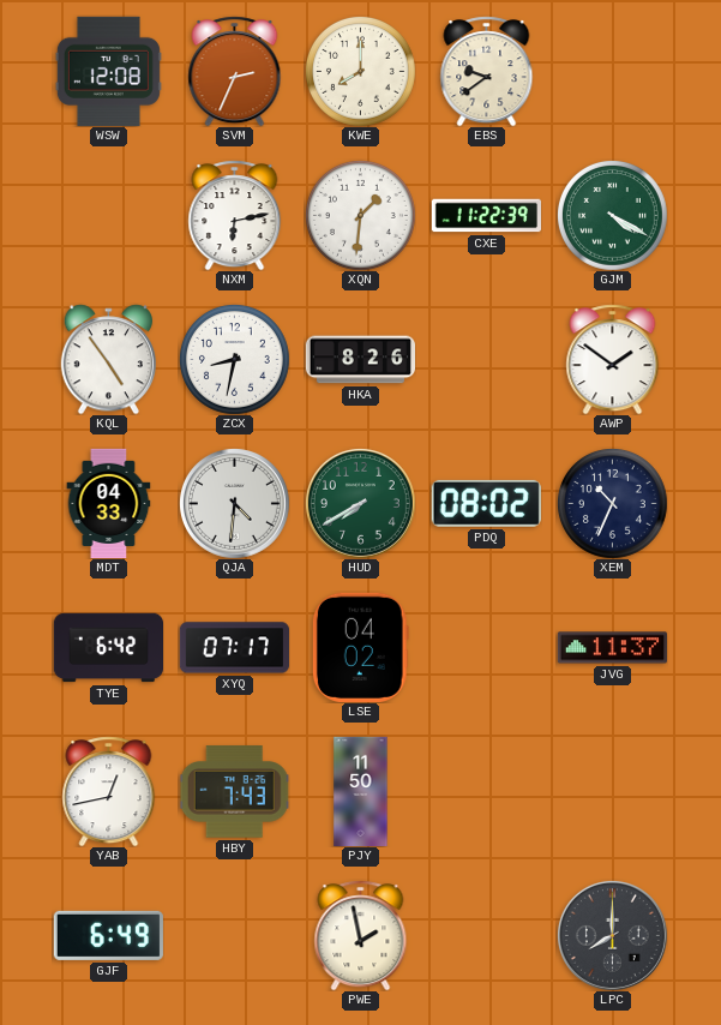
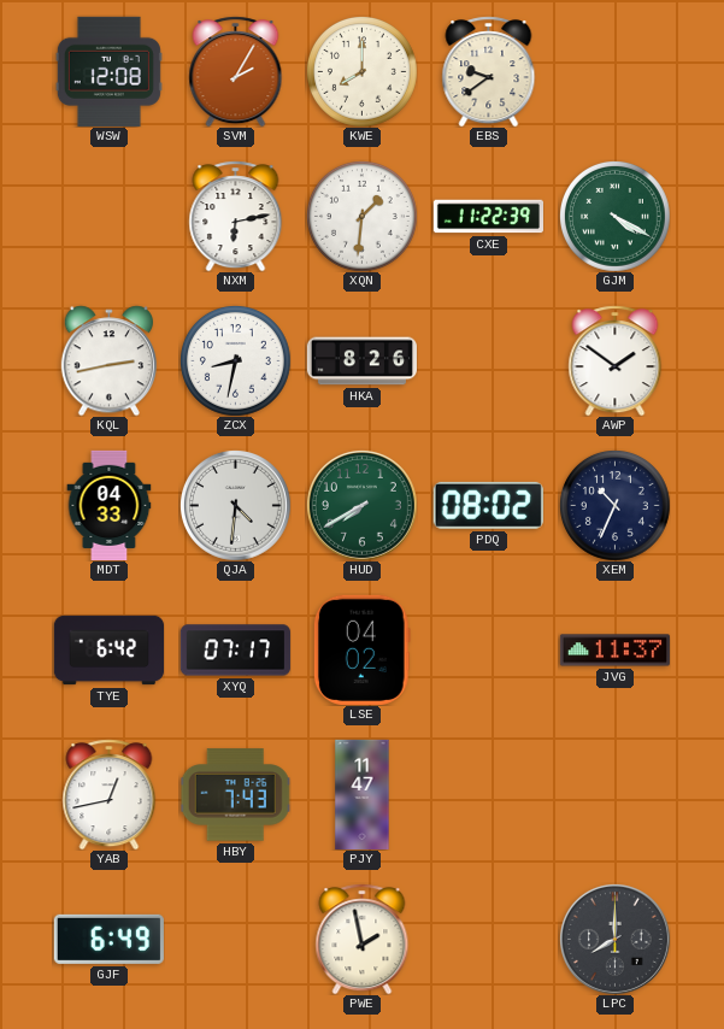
SVM: 2:34 -> 2:05
KQL: 4:54 -> 2:43
PJY: 11:50 -> 11:47
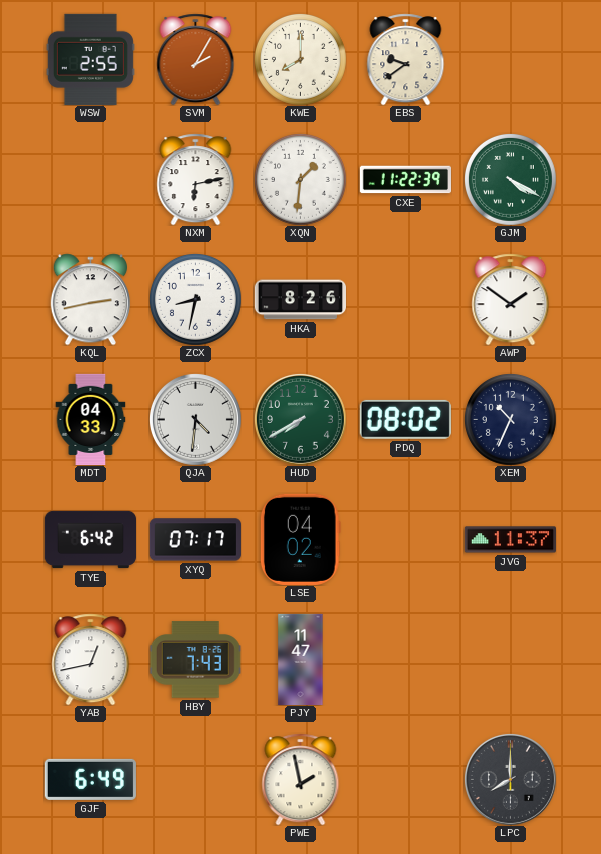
WSW: 12:08 -> 2:55
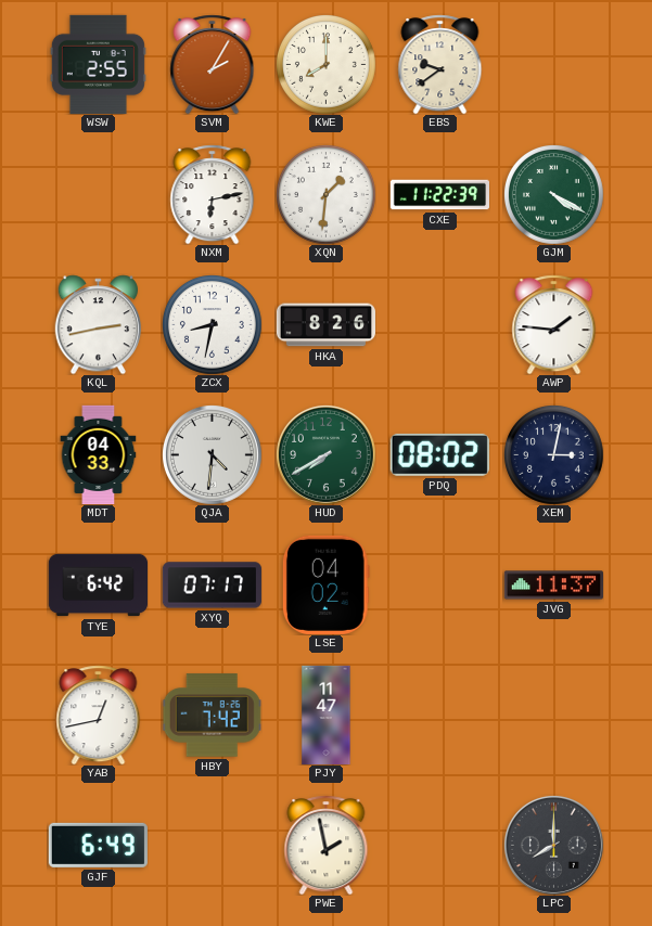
AWP: 1:51 -> 1:46
XEM: 10:34 -> 3:02
HBY: 7:43 -> 7:42
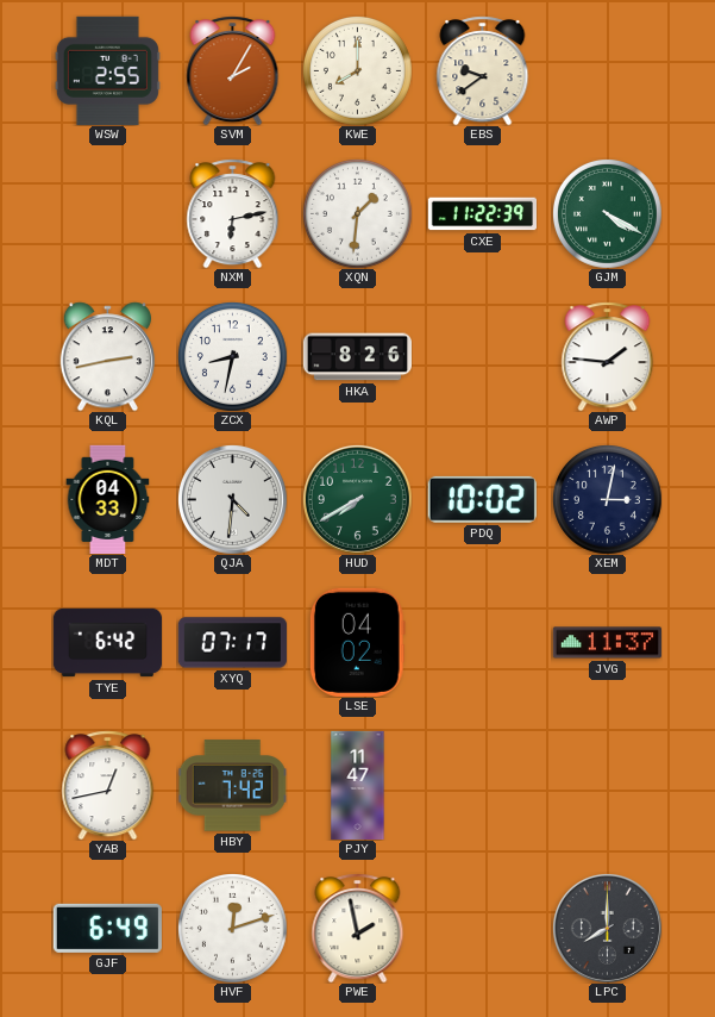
PDQ: 08:02 -> 10:02
HVF: none -> 12:12
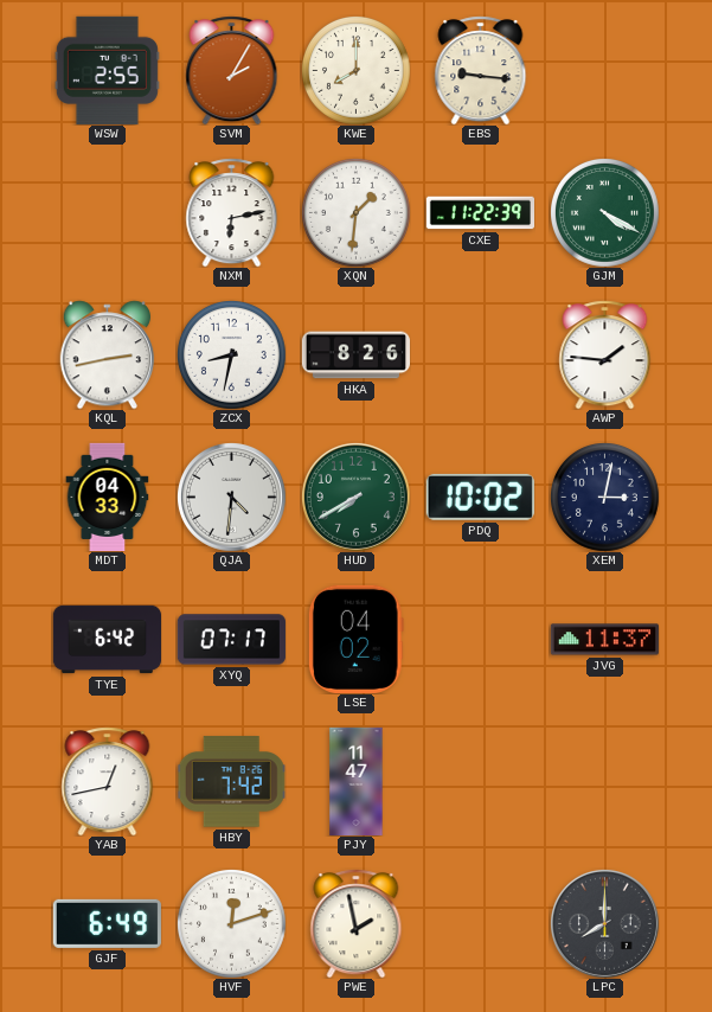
EBS: 9:39 -> 9:16
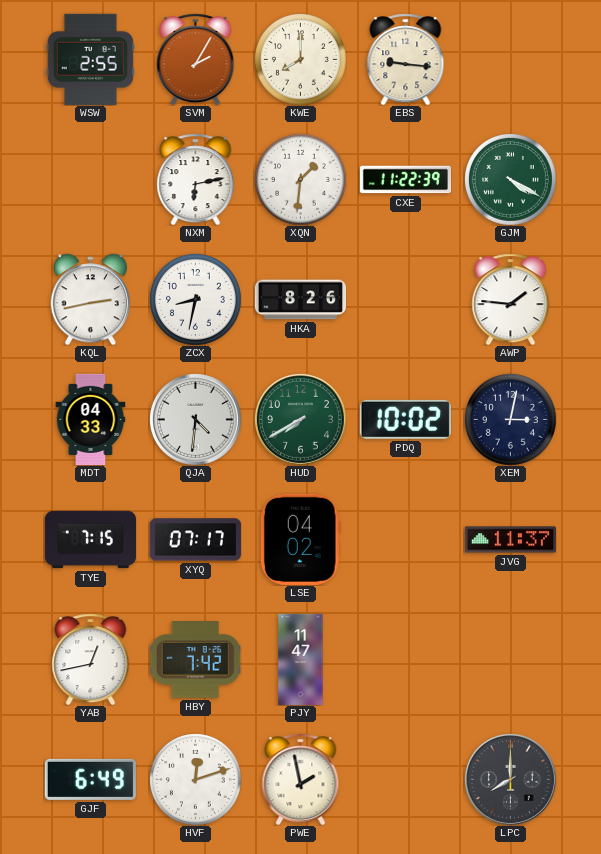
TYE: 6:42 -> 7:15
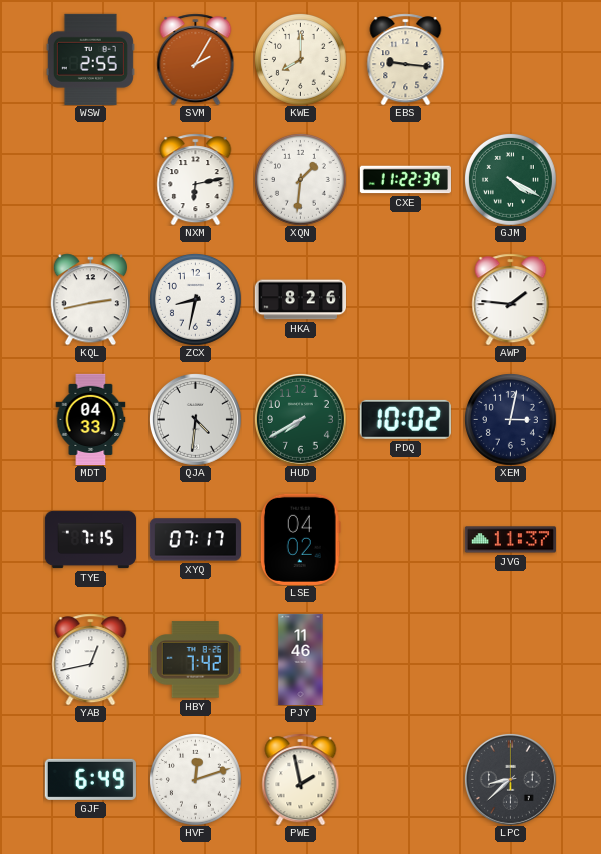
PJY: 11:47 -> 11:46
LPC: 8:00 -> 8:38
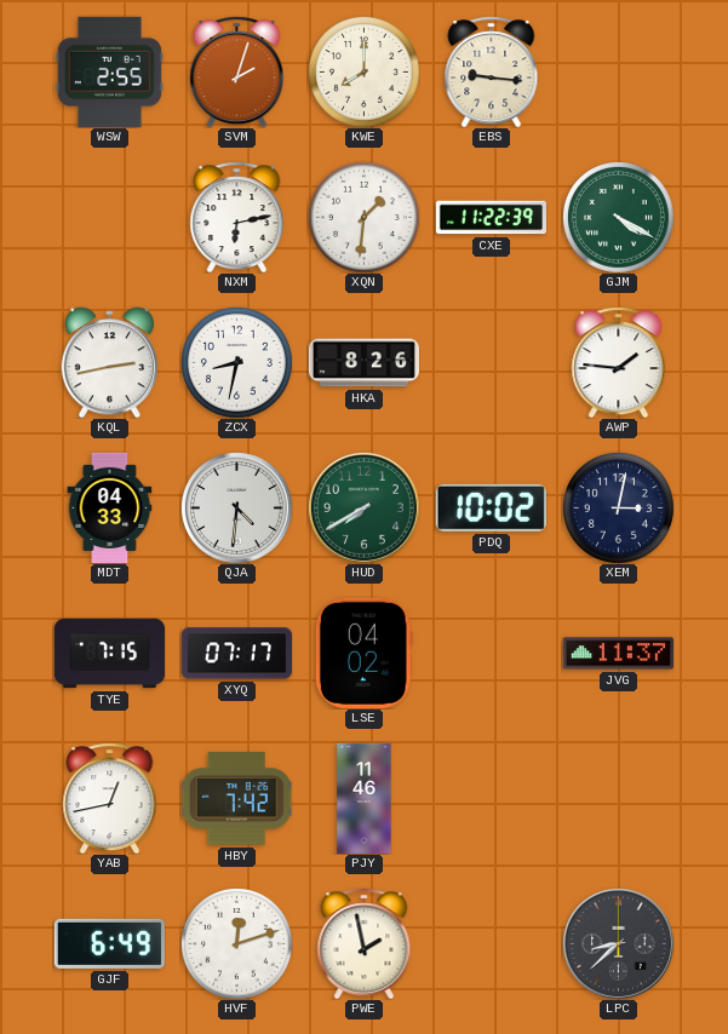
SVM: 2:05 -> 2:03
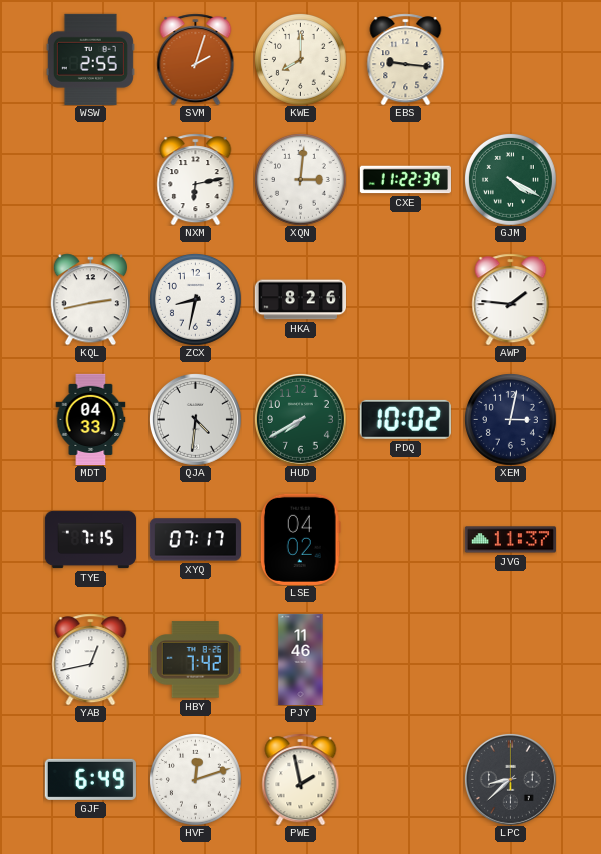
XQN: 1:31 -> 3:01
